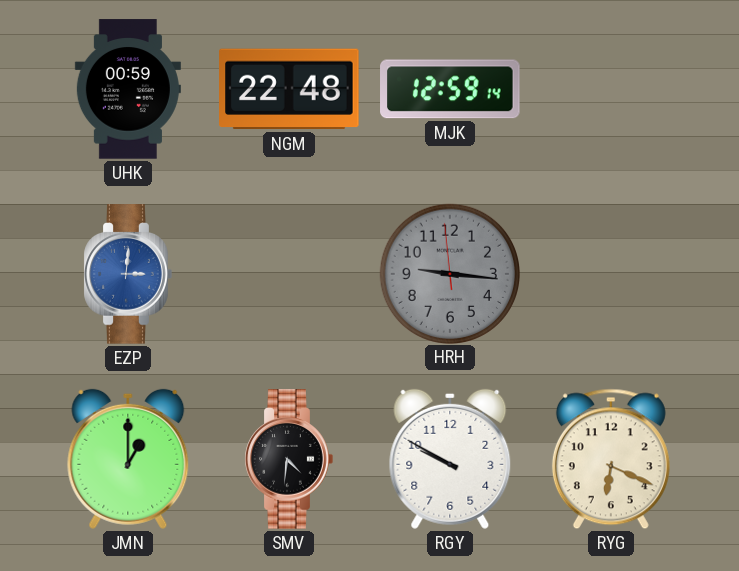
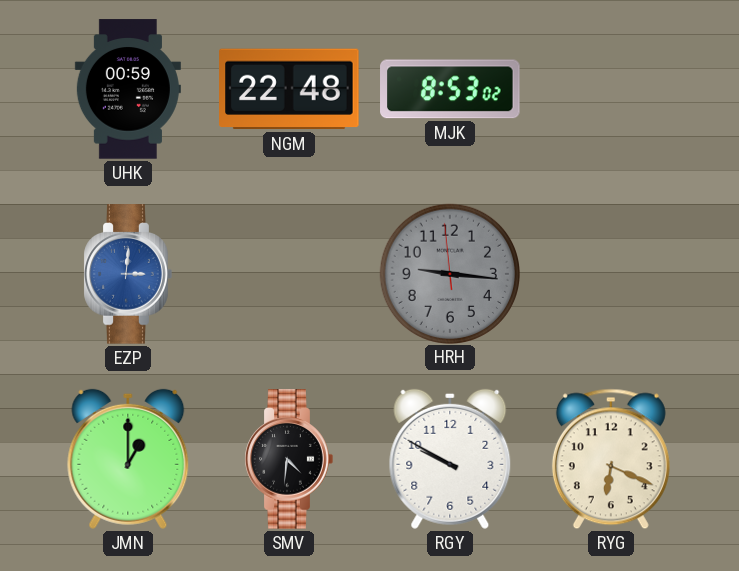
MJK: 12:59 -> 8:53
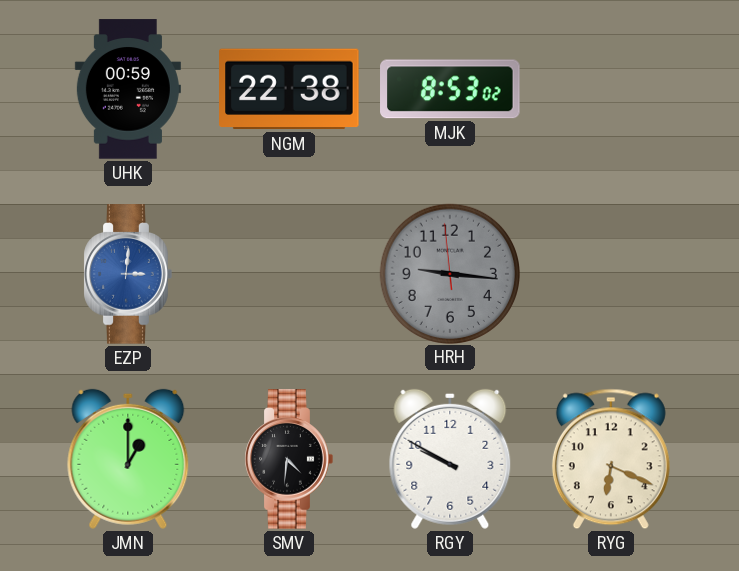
NGM: 22:48 -> 22:38
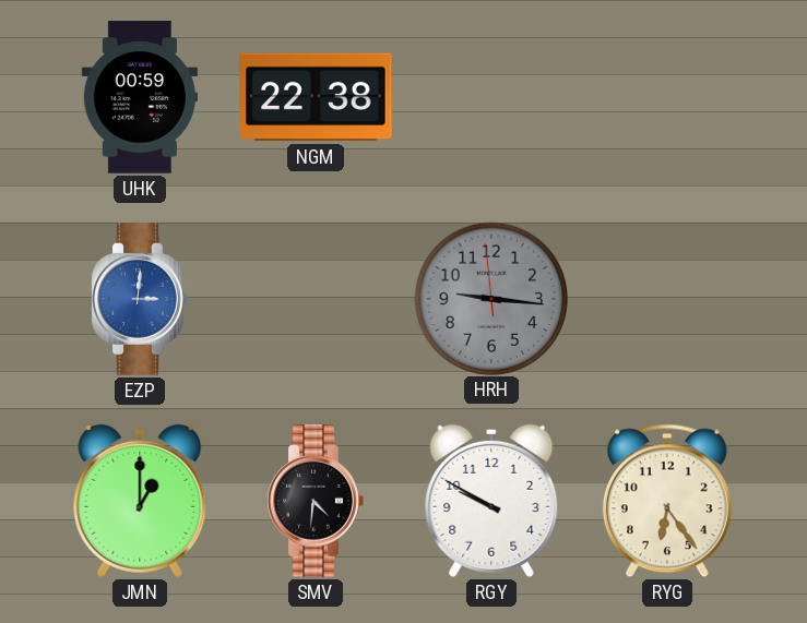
MJK: 8:53 -> none
RYG: 6:19 -> 6:24
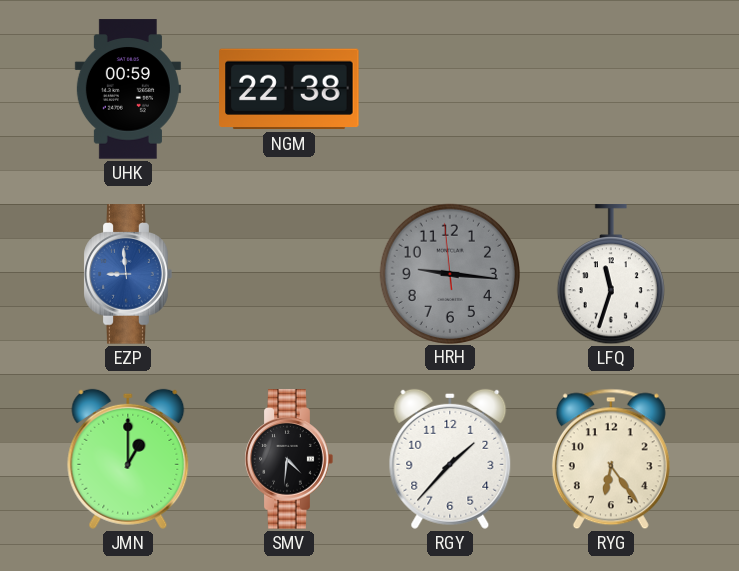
EZP: 3:01 -> 8:59
LFQ: none -> 11:33
RGY: 9:50 -> 1:37
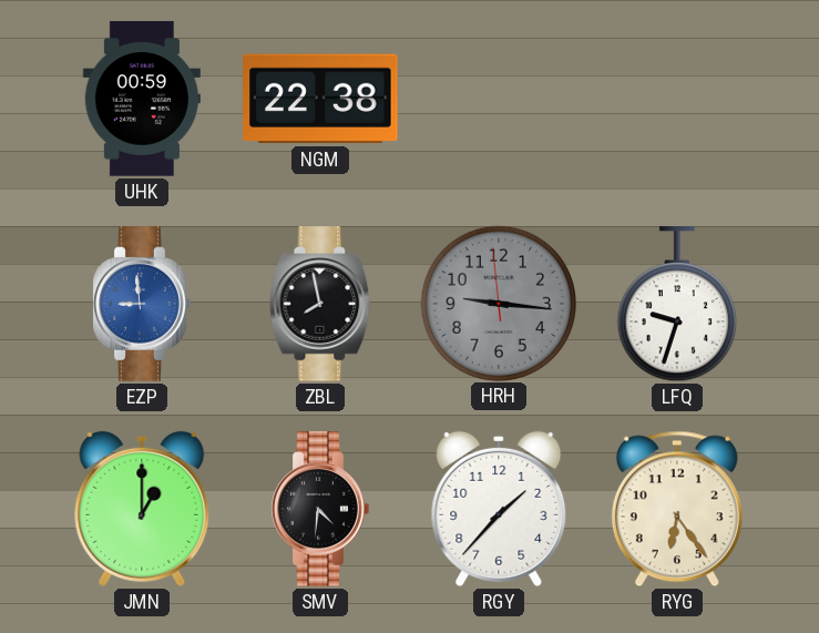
ZBL: none -> 7:58
LFQ: 11:33 -> 9:33
